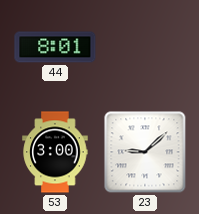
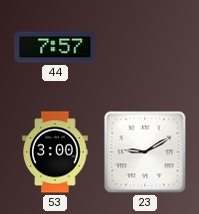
44: 8:01 -> 7:57
23: 9:08 -> 9:10
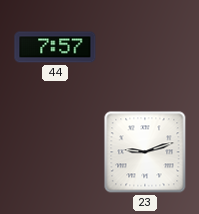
53: 3:00 -> none
23: 9:10 -> 9:12
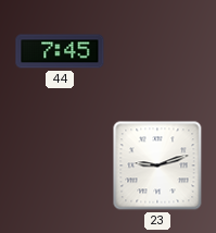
44: 7:57 -> 7:45
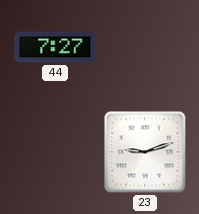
44: 7:45 -> 7:27
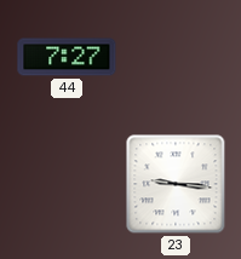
23: 9:12 -> 9:16
